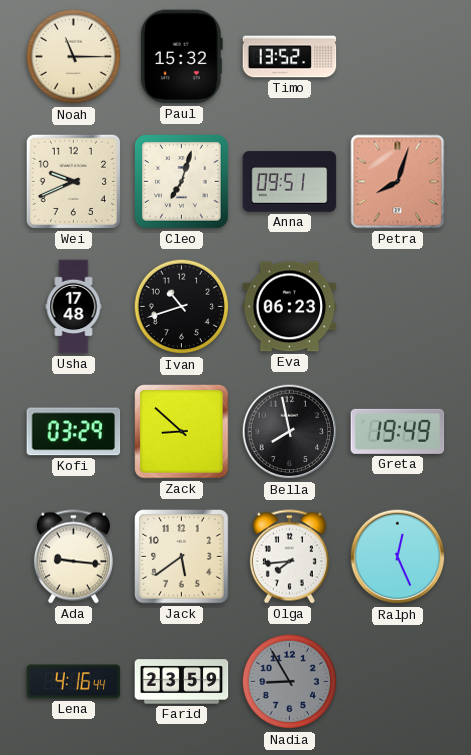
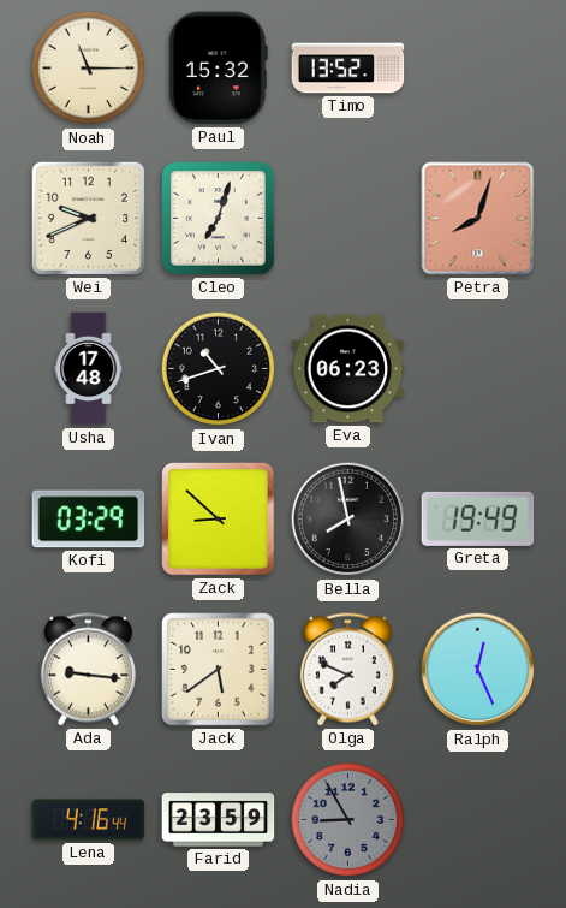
Anna: 09:51 -> none
Olga: 7:44 -> 7:49
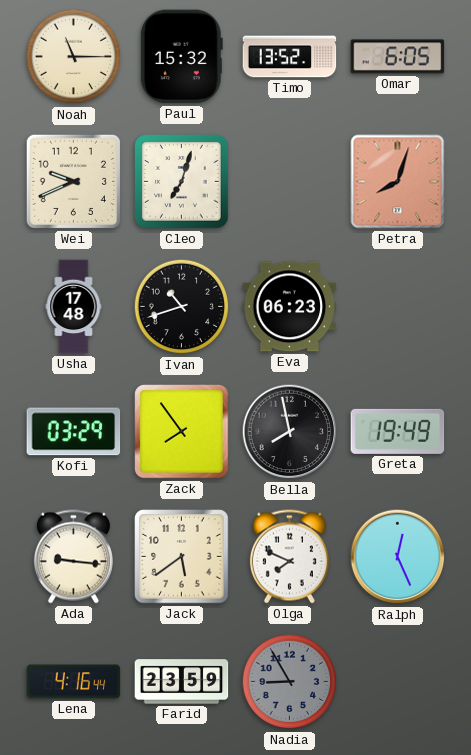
Omar: none -> 6:05
Zack: 8:52 -> 7:54
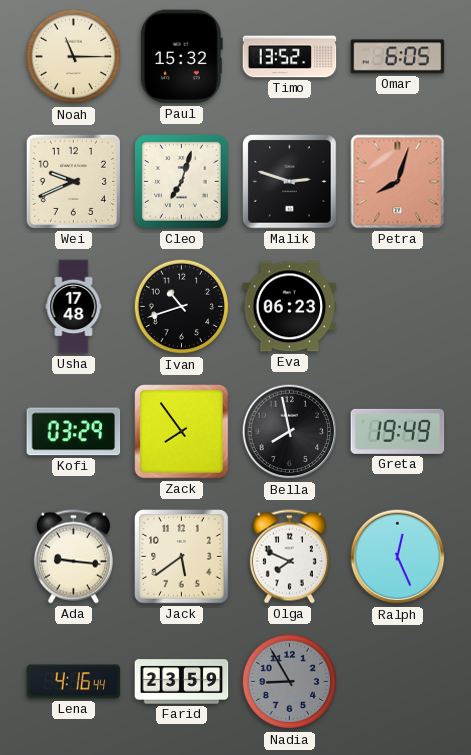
Malik: none -> 2:48
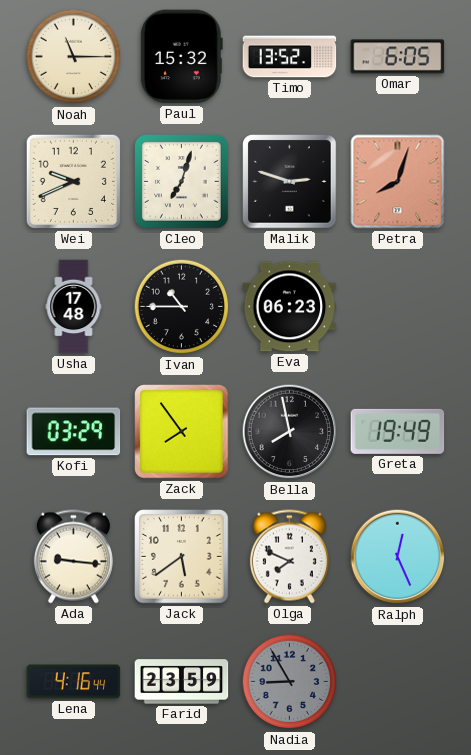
Ivan: 10:42 -> 10:45
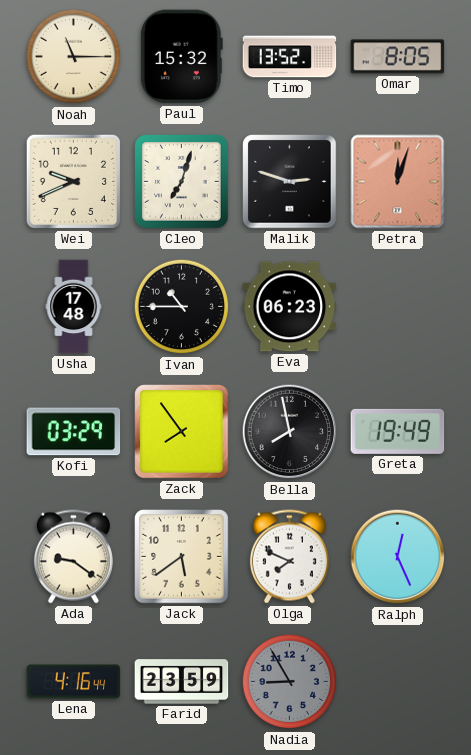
Omar: 6:05 -> 8:05
Petra: 8:03 -> 12:03
Ada: 9:16 -> 9:21
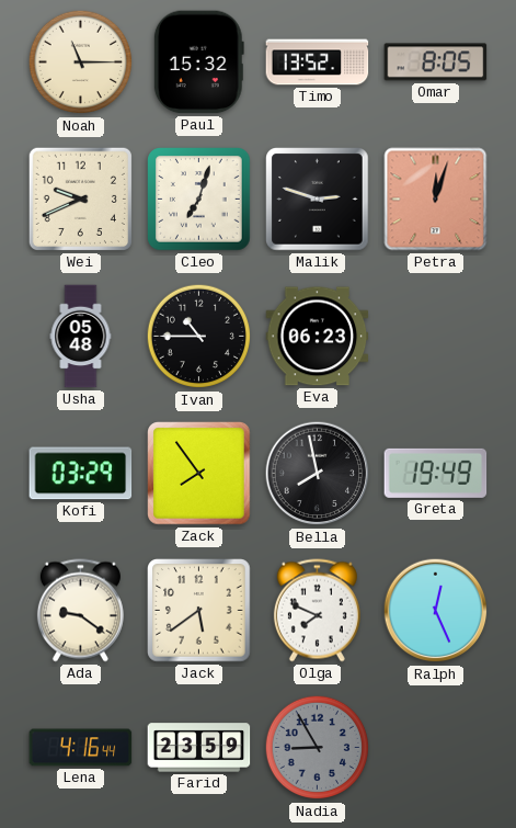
Usha: 17:48 -> 05:48
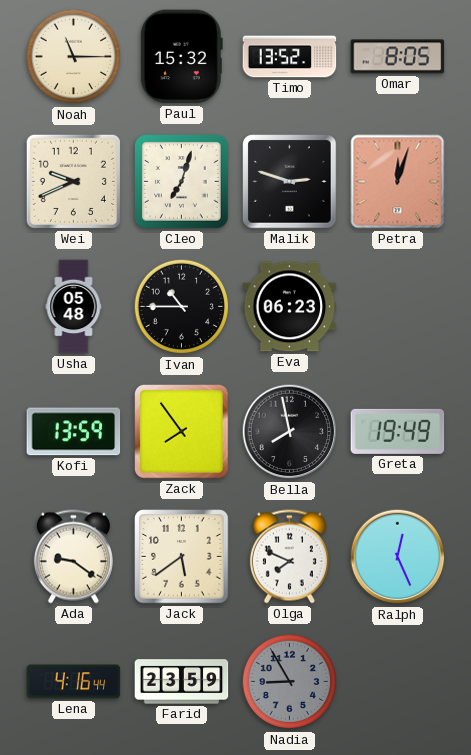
Kofi: 03:29 -> 13:59
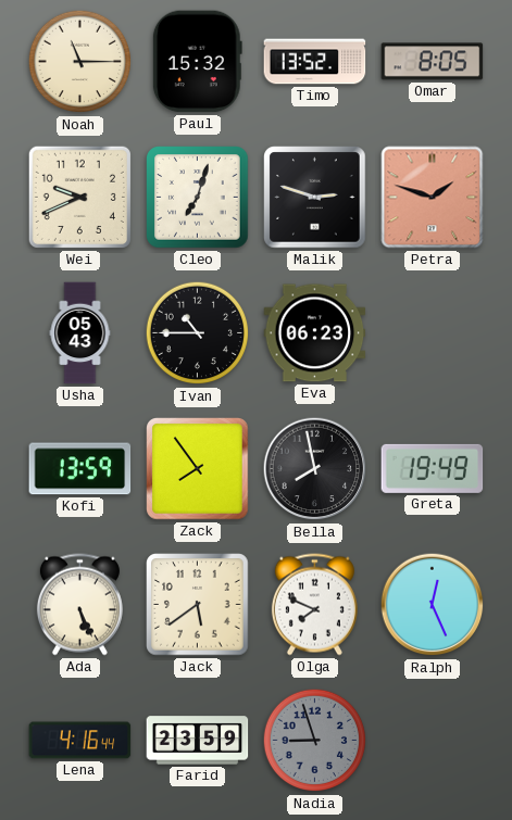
Petra: 12:03 -> 1:48
Usha: 05:48 -> 05:43
Ada: 9:21 -> 5:26
Nadia: 8:55 -> 8:57
